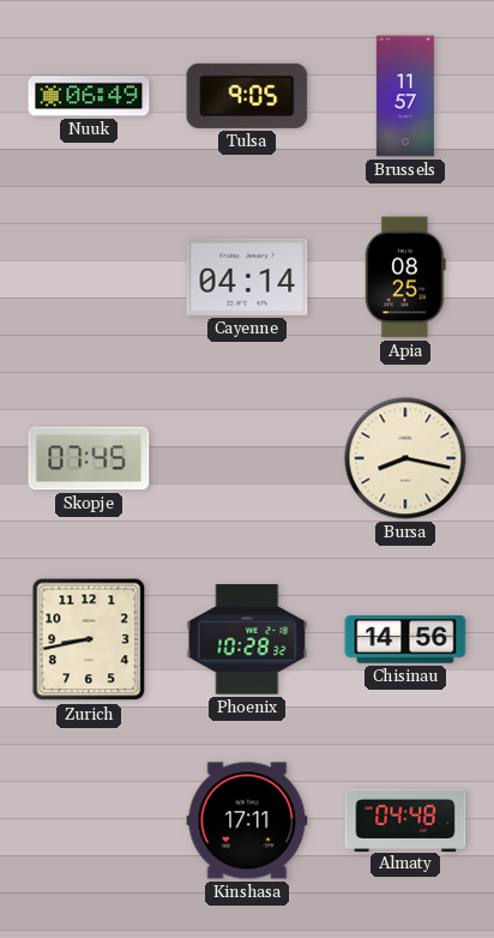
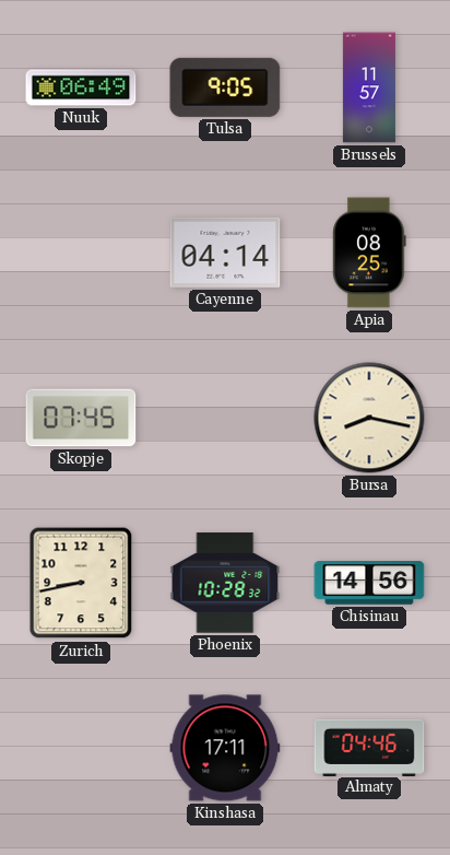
Almaty: 04:48 -> 04:46
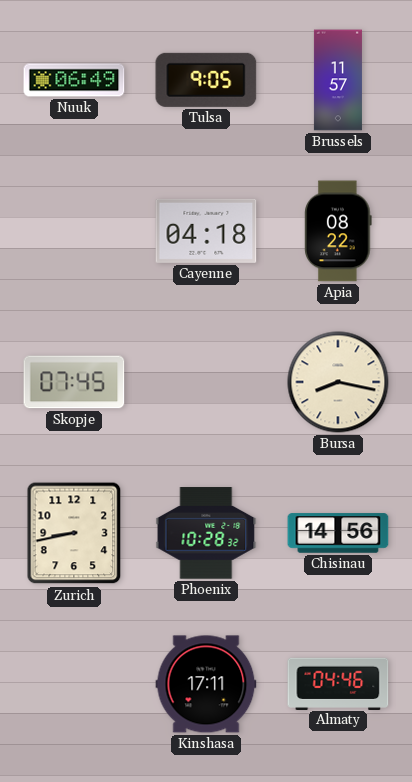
Cayenne: 04:14 -> 04:18
Apia: 08:25 -> 08:22
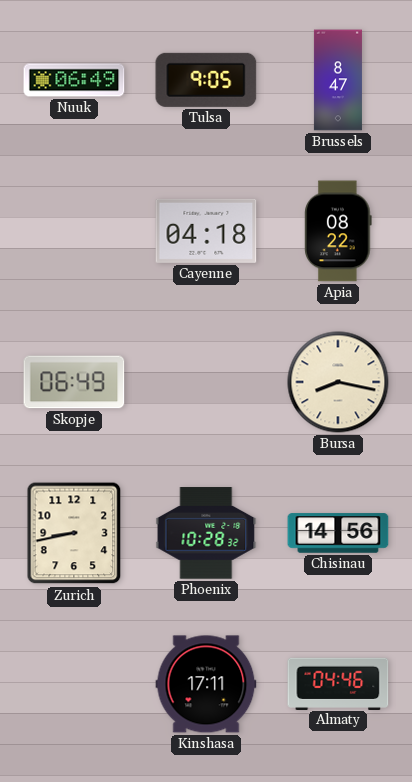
Brussels: 11:57 -> 8:47
Skopje: 07:45 -> 06:49
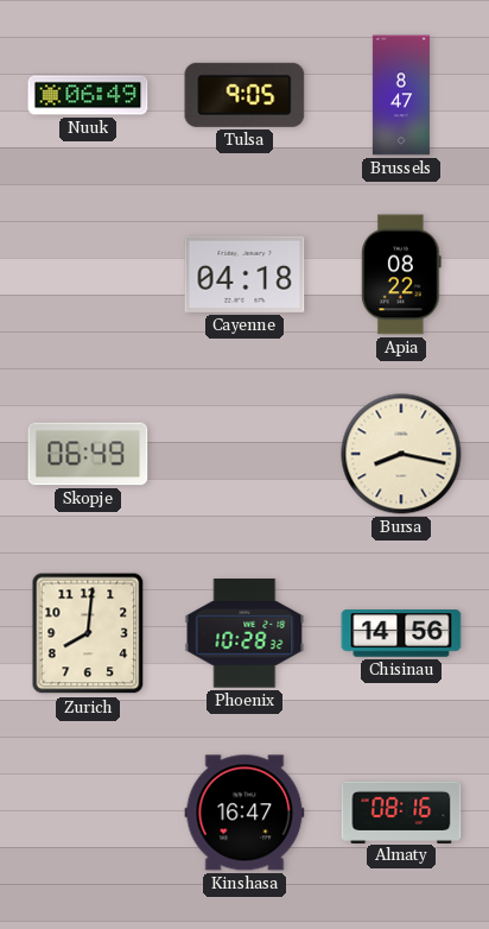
Zurich: 8:43 -> 8:01
Kinshasa: 17:11 -> 16:47
Almaty: 04:46 -> 08:16
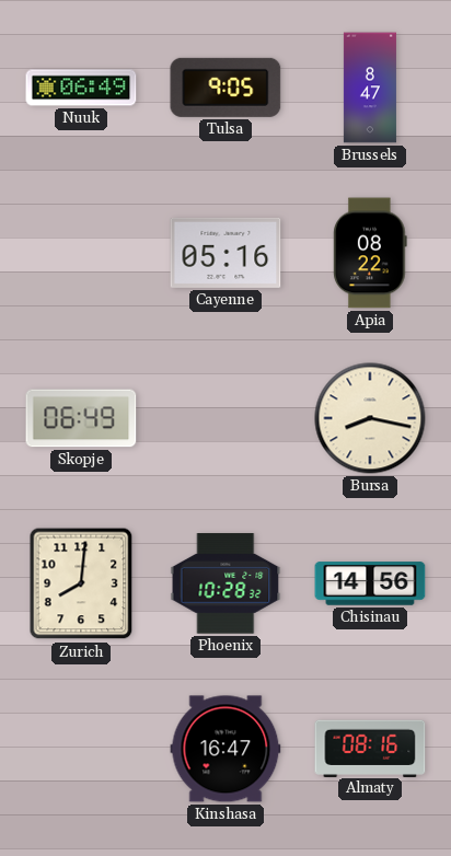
Cayenne: 04:18 -> 05:16
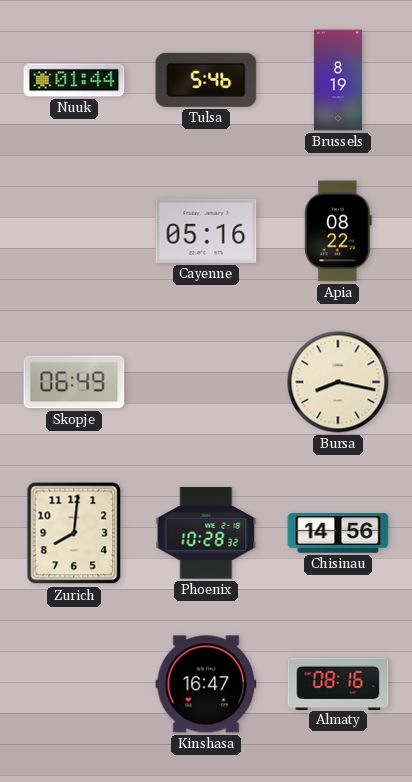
Nuuk: 06:49 -> 01:44
Tulsa: 9:05 -> 5:46
Brussels: 8:47 -> 8:19
